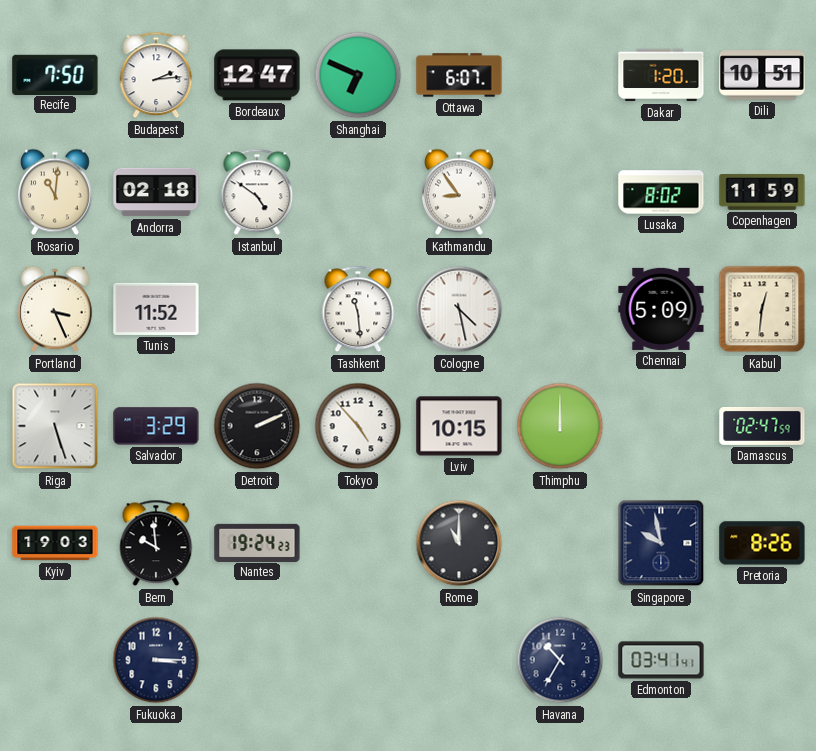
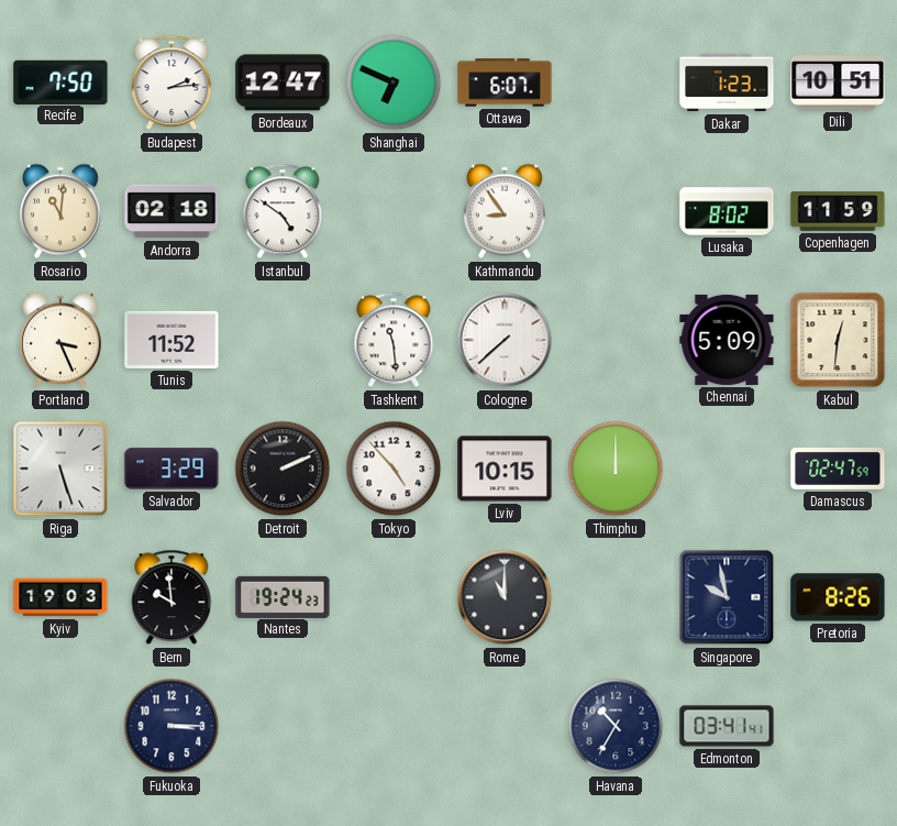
Dakar: 1:20 -> 1:23
Cologne: 4:28 -> 7:38
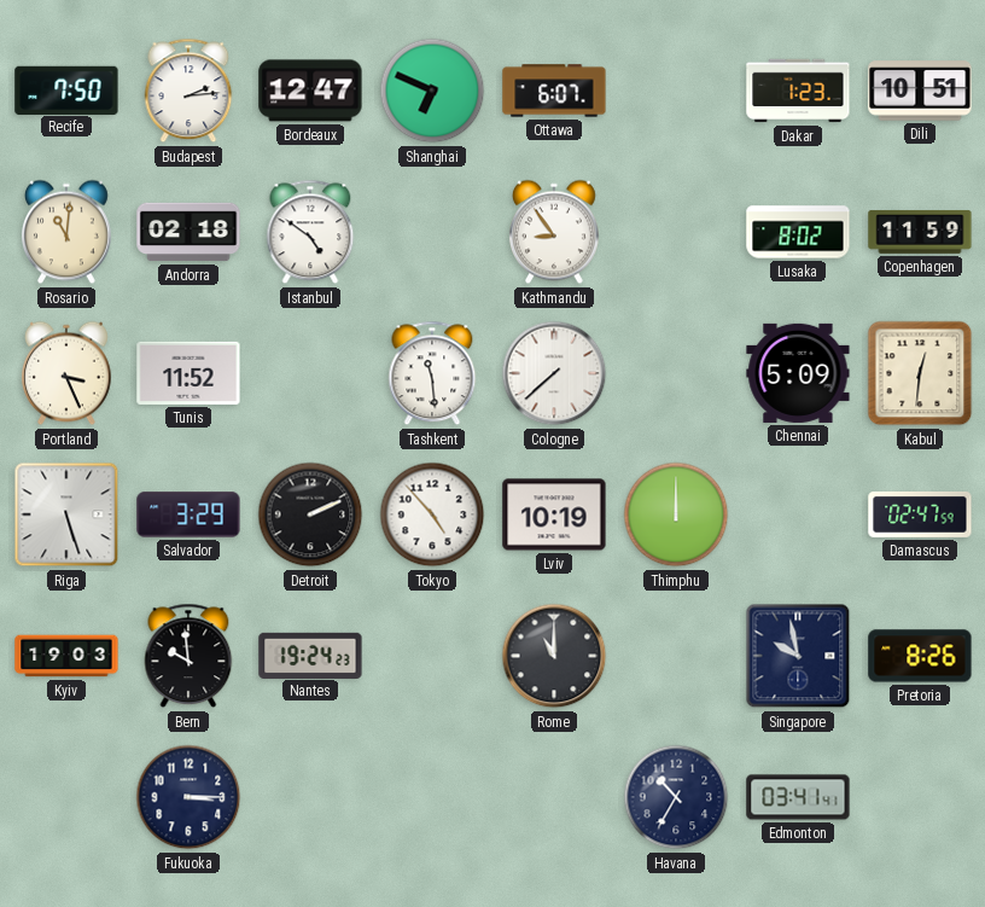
Lviv: 10:15 -> 10:19
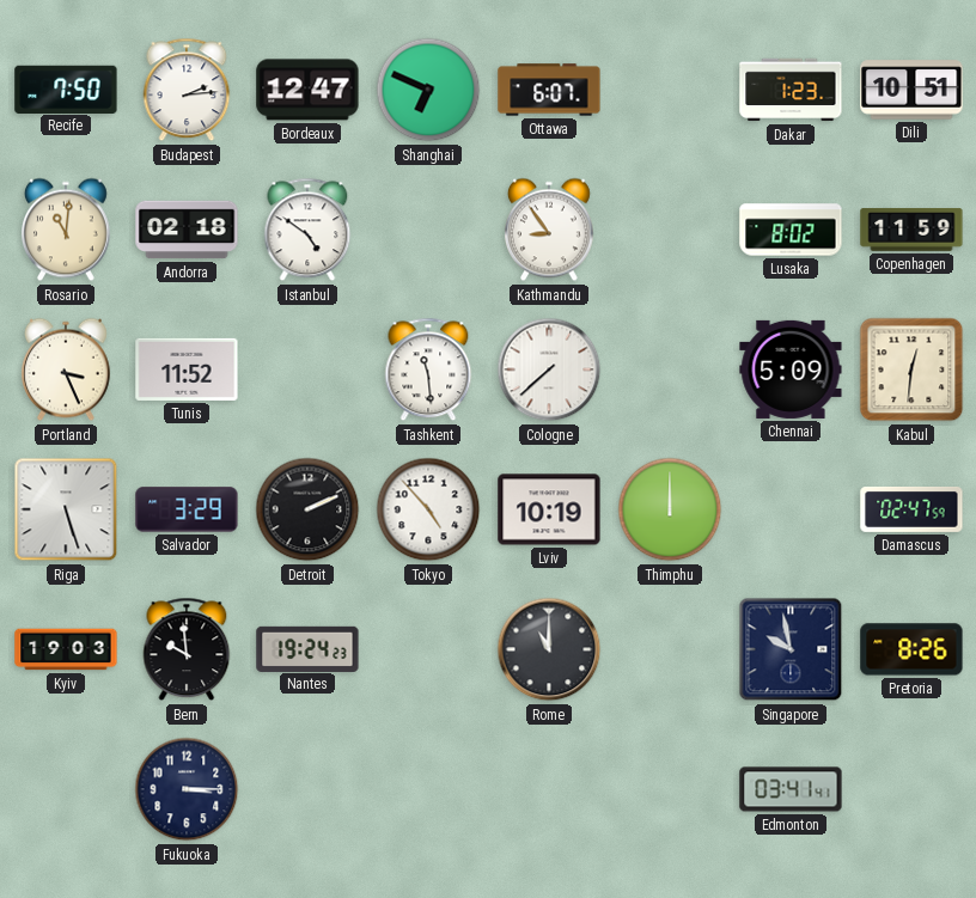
Havana: 10:35 -> none
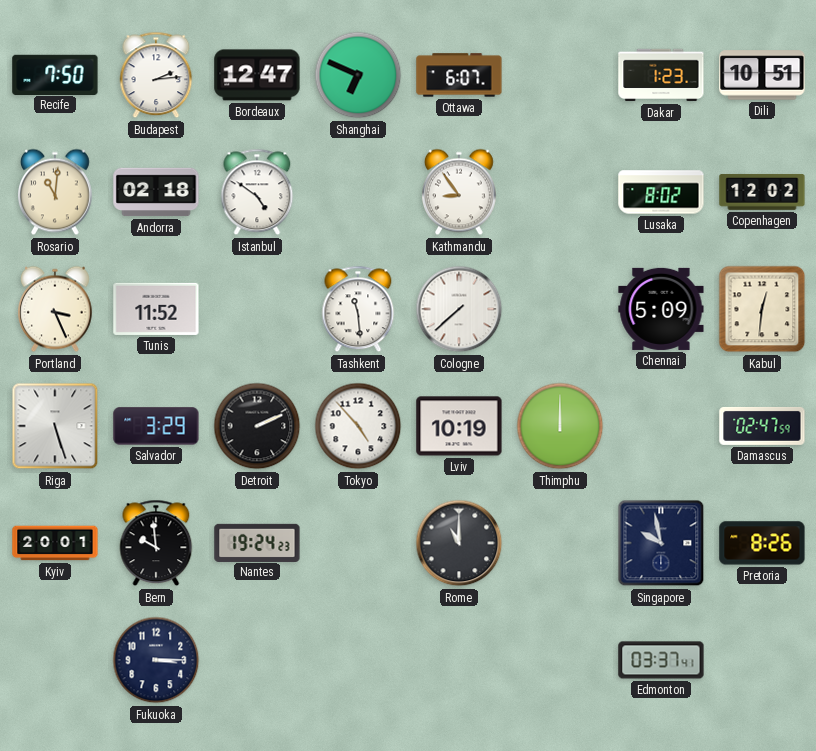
Copenhagen: 11:59 -> 12:02
Kyiv: 19:03 -> 20:01
Edmonton: 03:41 -> 03:37
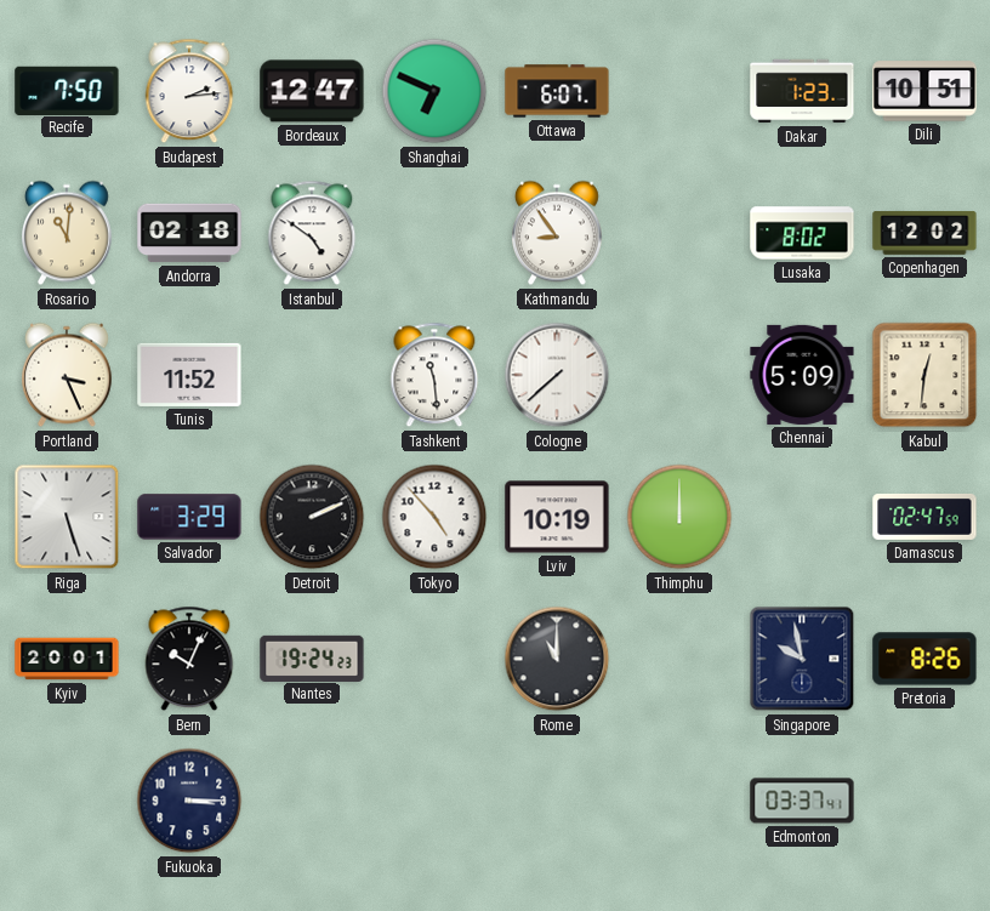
Bern: 9:59 -> 10:04
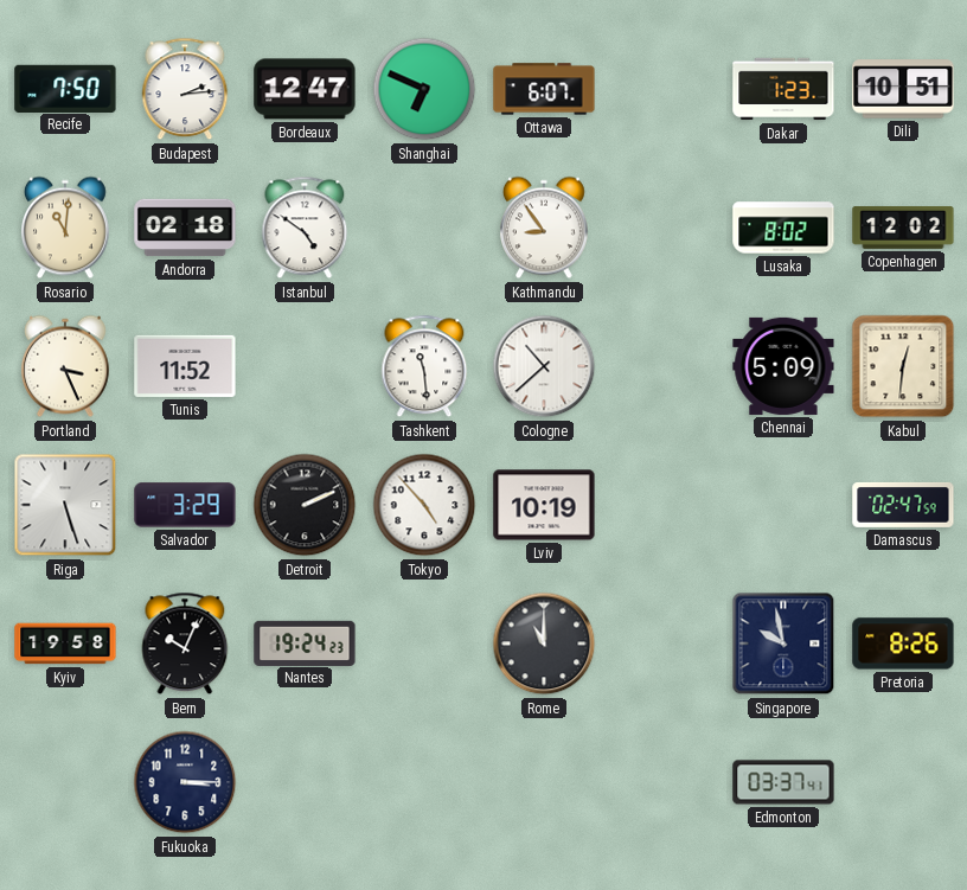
Cologne: 7:38 -> 10:38
Thimphu: 12:00 -> none
Kyiv: 20:01 -> 19:58
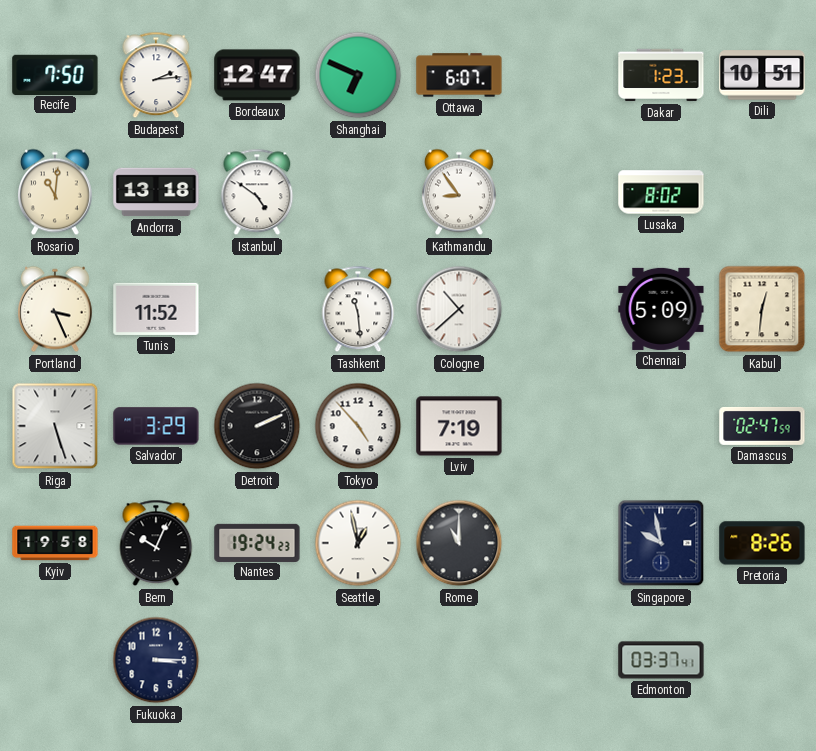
Andorra: 02:18 -> 13:18
Copenhagen: 12:02 -> none
Lviv: 10:19 -> 7:19
Seattle: none -> 12:58
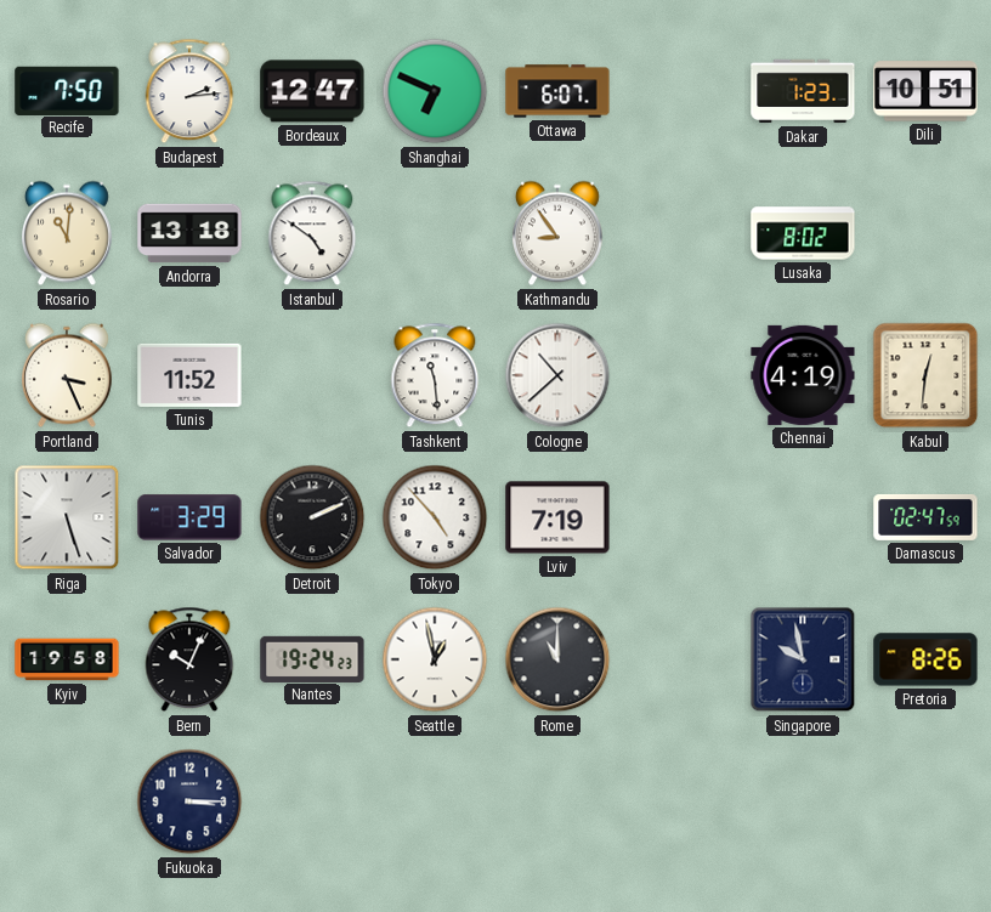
Chennai: 5:09 -> 4:19
Edmonton: 03:37 -> none
